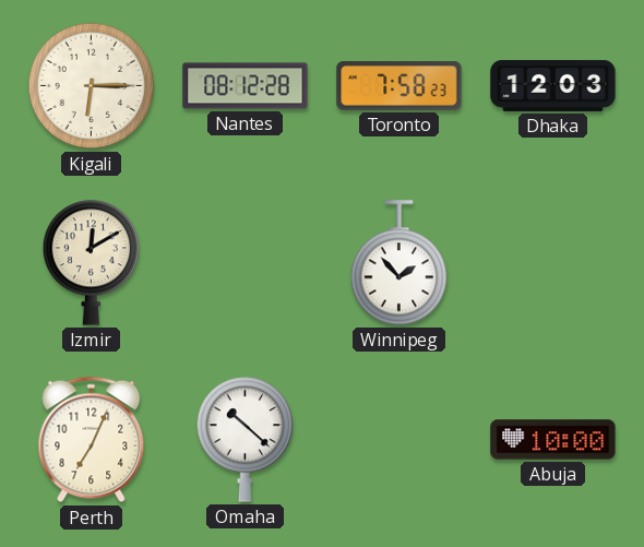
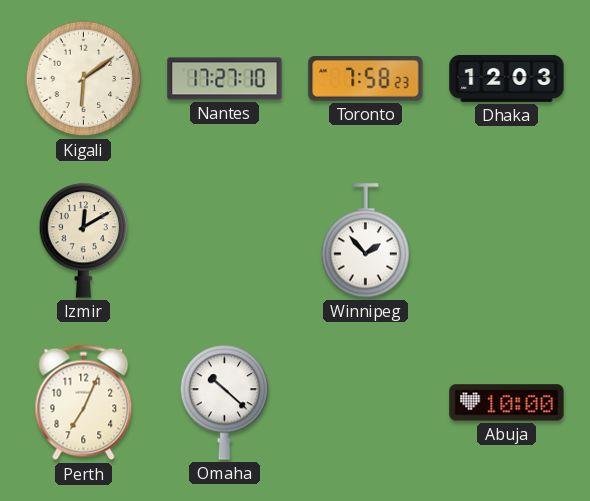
Kigali: 6:15 -> 6:09
Nantes: 08:12 -> 17:27
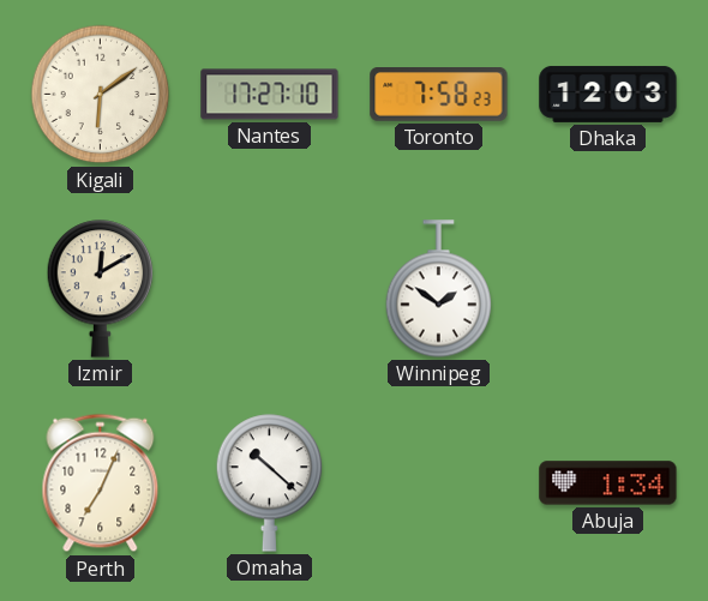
Winnipeg: 1:53 -> 1:51
Abuja: 10:00 -> 1:34
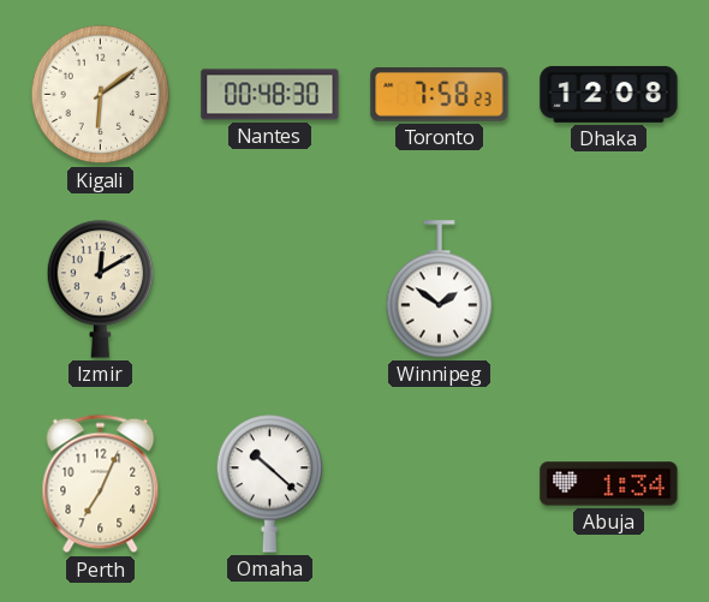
Nantes: 17:27 -> 00:48
Dhaka: 12:03 -> 12:08
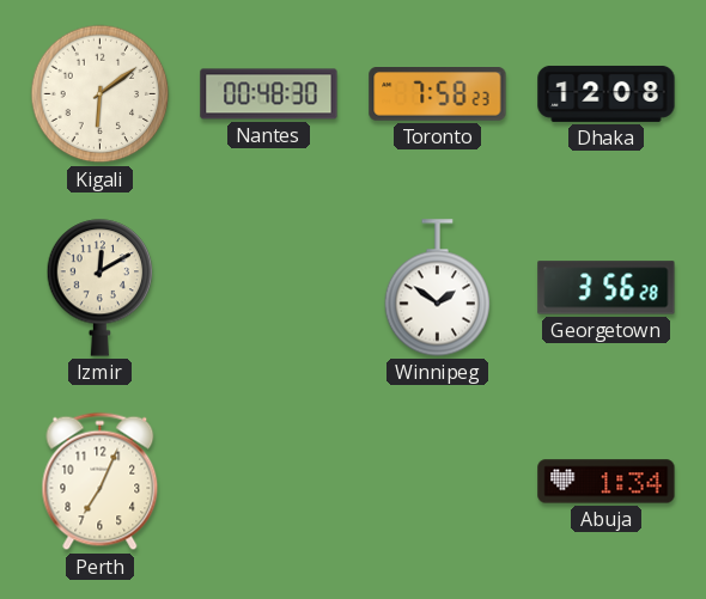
Georgetown: none -> 3:56
Omaha: 10:22 -> none
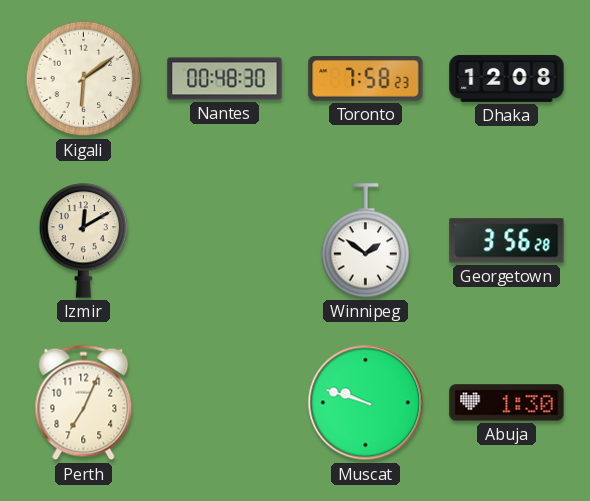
Muscat: none -> 9:48
Abuja: 1:34 -> 1:30
